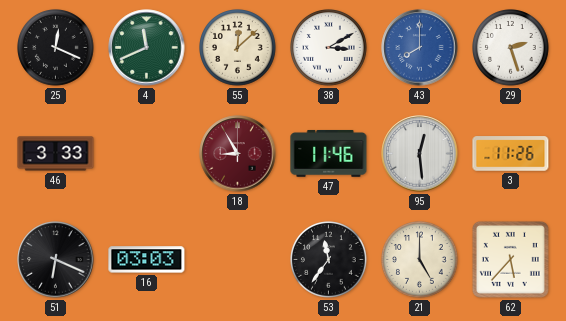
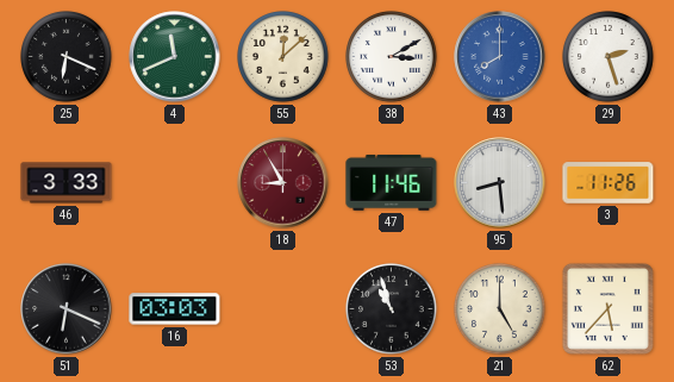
25: 12:19 -> 6:19
95: 12:29 -> 8:29
53: 11:36 -> 10:57
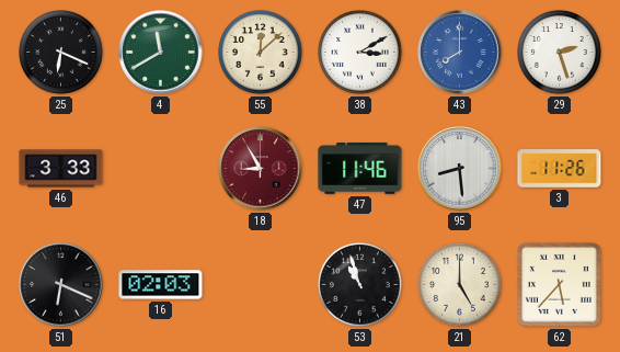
4: 11:41 -> 11:40
16: 03:03 -> 02:03
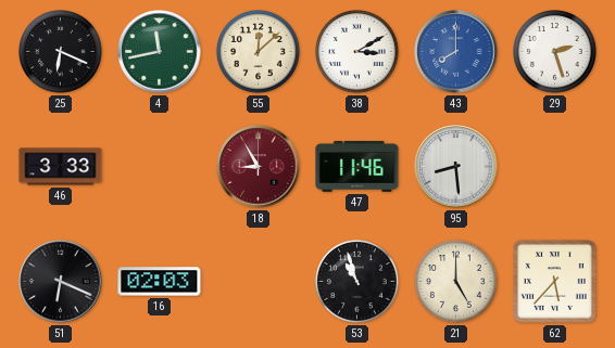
4: 11:40 -> 11:43
3: 11:26 -> none
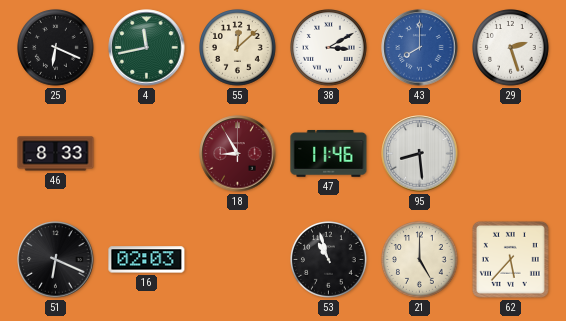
46: 3:33 -> 8:33
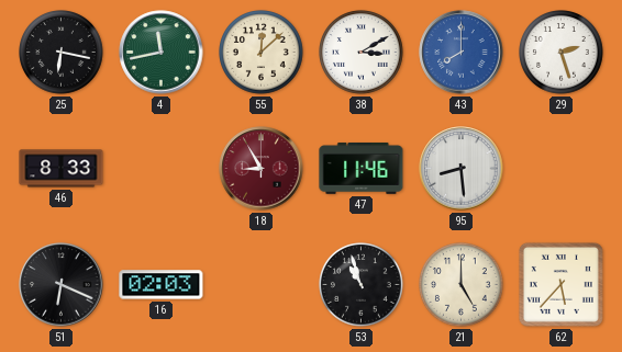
25: 6:19 -> 6:17
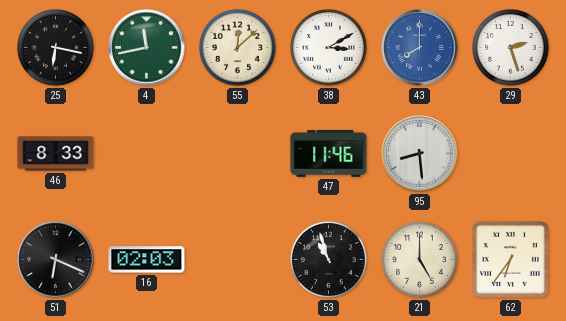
18: 8:55 -> none
62: 5:37 -> 6:36
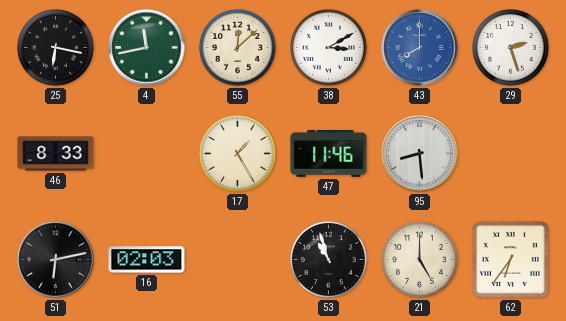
17: none -> 1:25
51: 6:19 -> 6:13
